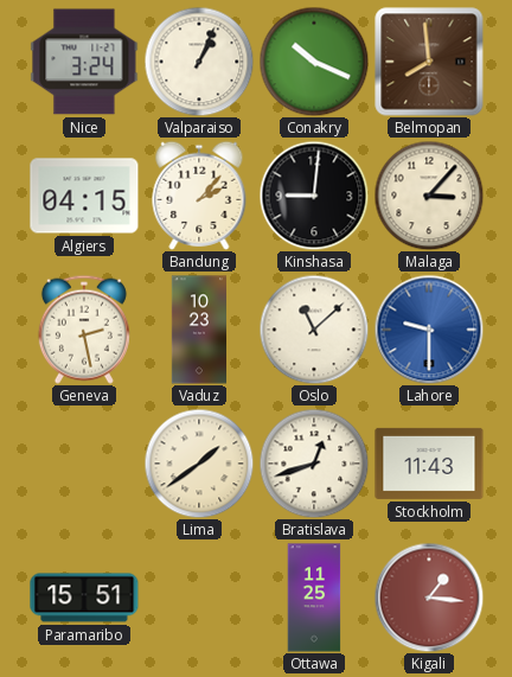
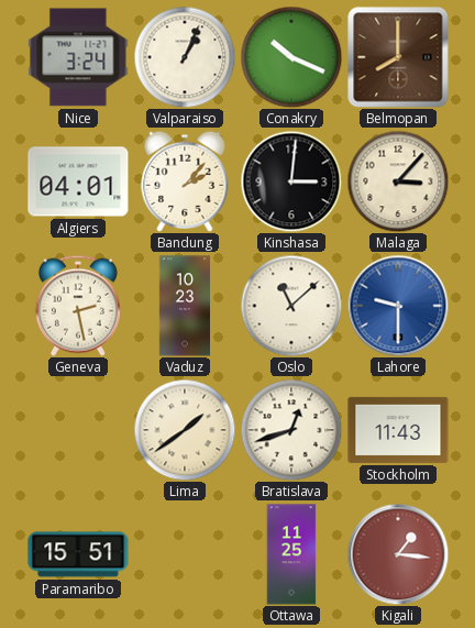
Belmopan: 7:59 -> 8:00
Algiers: 04:15 -> 04:01
Kinshasa: 9:01 -> 3:01
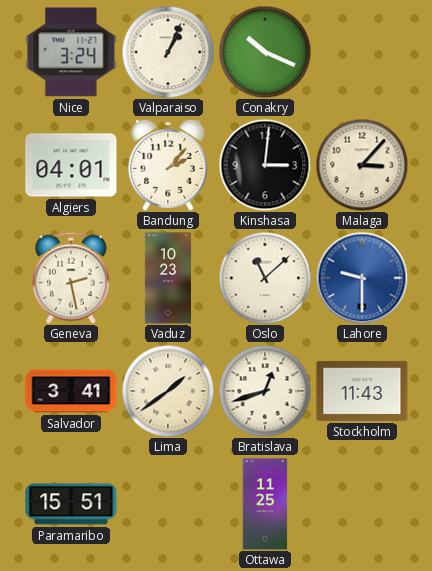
Belmopan: 8:00 -> none
Salvador: none -> 3:41
Kigali: 1:16 -> none
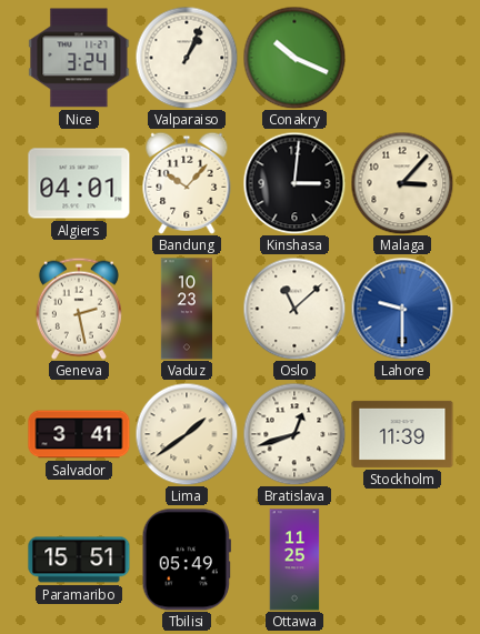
Bandung: 2:07 -> 10:07
Stockholm: 11:43 -> 11:39
Tbilisi: none -> 05:49
